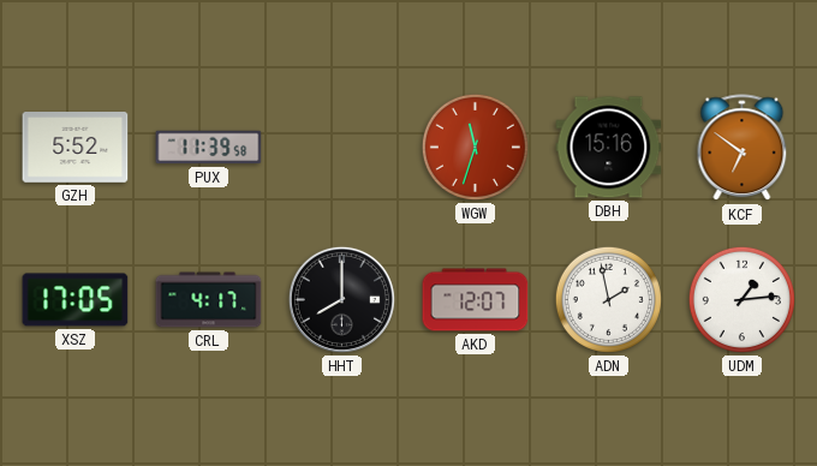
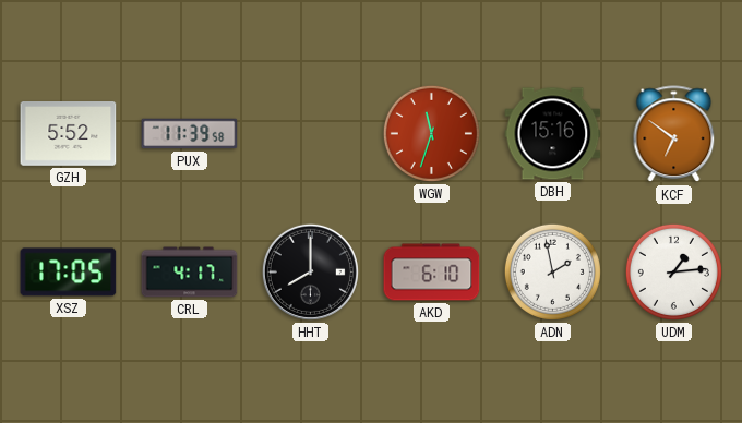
AKD: 12:07 -> 6:10
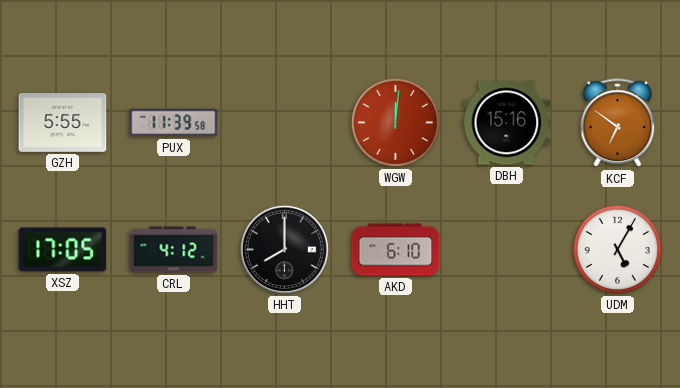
GZH: 5:52 -> 5:55
WGW: 11:33 -> 12:01
CRL: 4:17 -> 4:12
ADN: 1:58 -> none
UDM: 1:14 -> 5:05
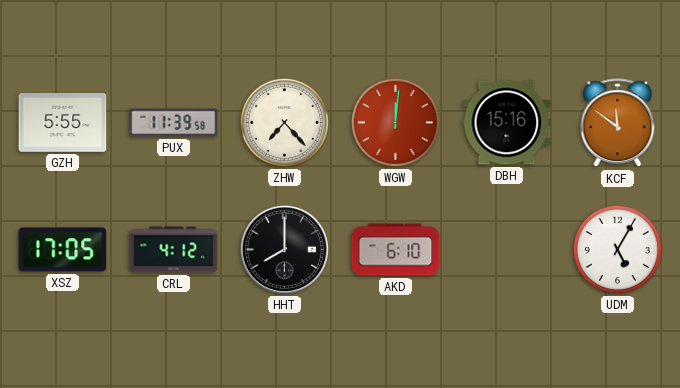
ZHW: none -> 7:23
KCF: 6:51 -> 11:51
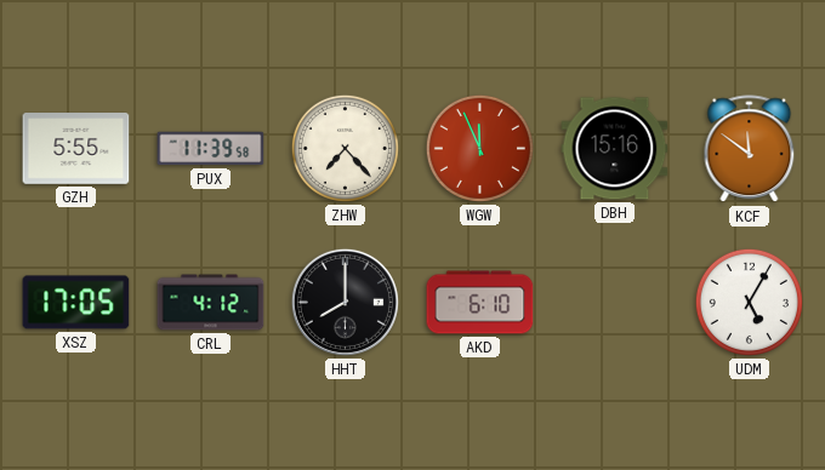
WGW: 12:01 -> 11:56
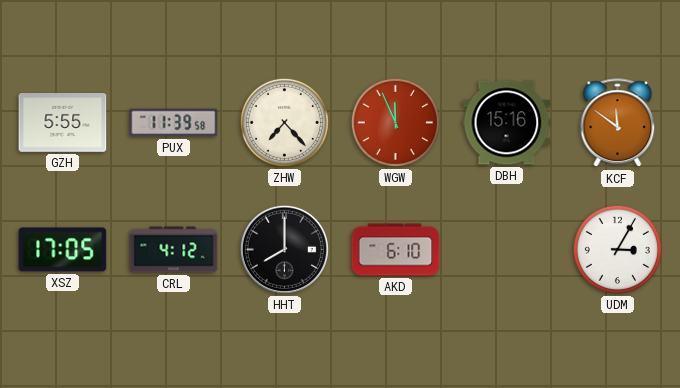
UDM: 5:05 -> 3:05
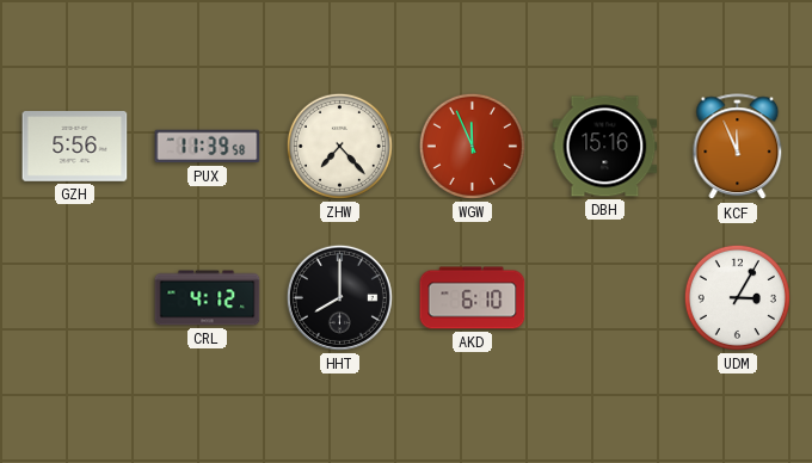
GZH: 5:55 -> 5:56
KCF: 11:51 -> 11:56
XSZ: 17:05 -> none
